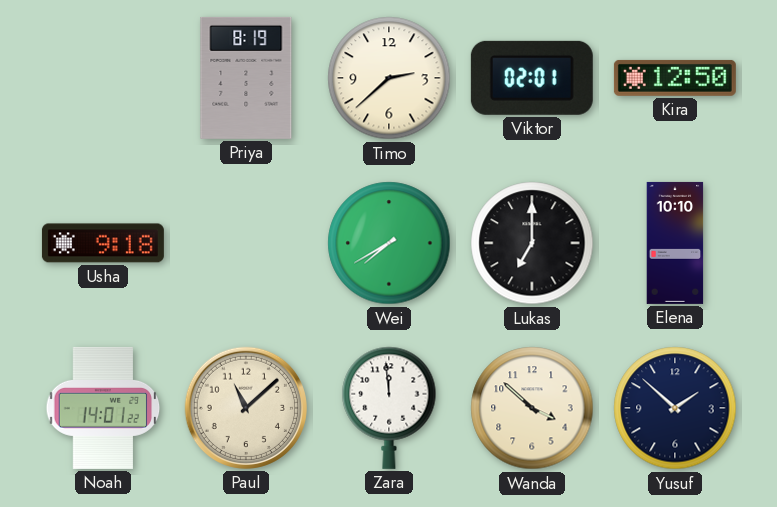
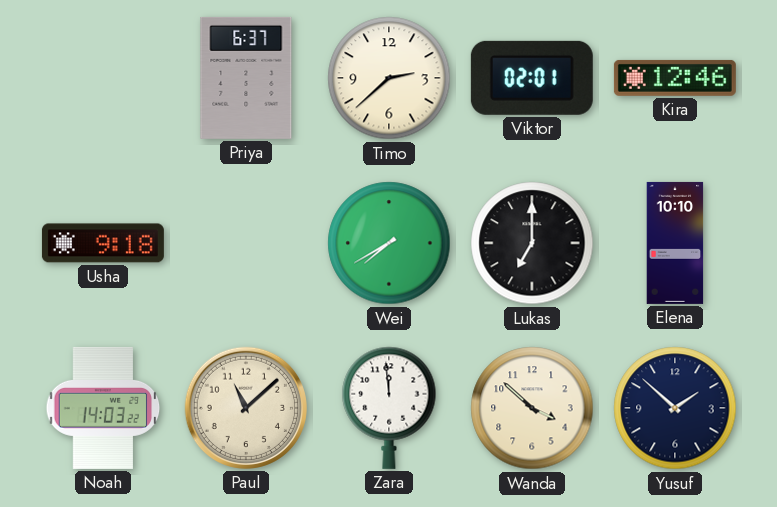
Priya: 8:19 -> 6:37
Kira: 12:50 -> 12:46
Noah: 14:01 -> 14:03
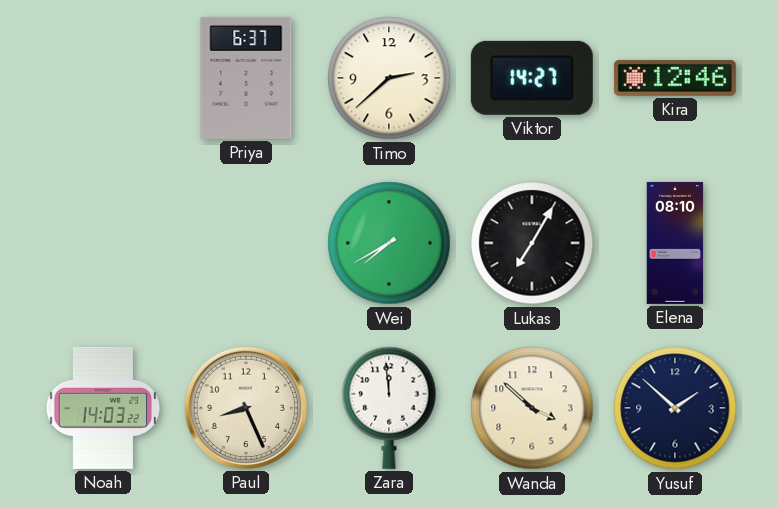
Viktor: 02:01 -> 14:27
Usha: 9:18 -> none
Lukas: 7:00 -> 7:05
Elena: 10:10 -> 08:10
Paul: 11:08 -> 8:26
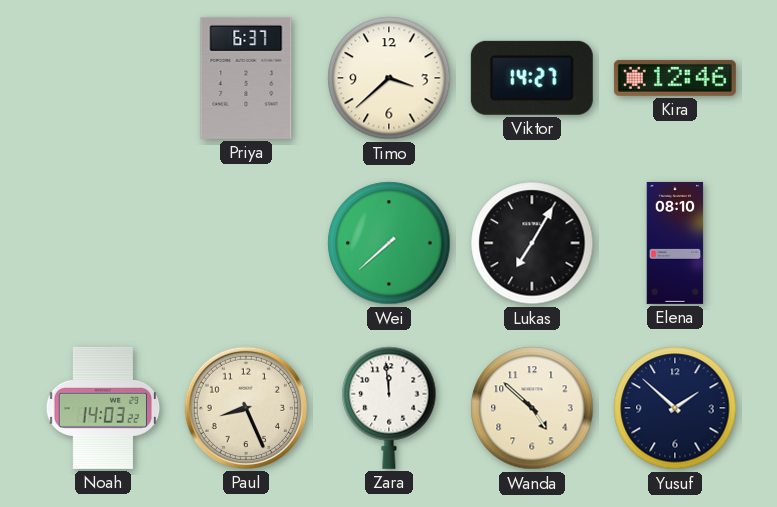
Timo: 2:38 -> 3:38
Wei: 7:40 -> 7:38
Wanda: 3:52 -> 4:52
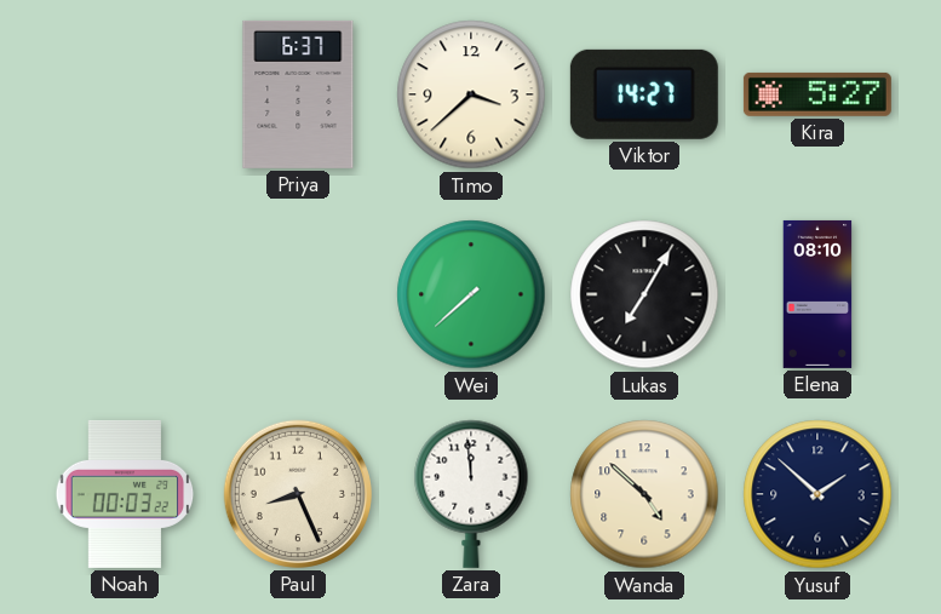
Kira: 12:46 -> 5:27
Noah: 14:03 -> 00:03
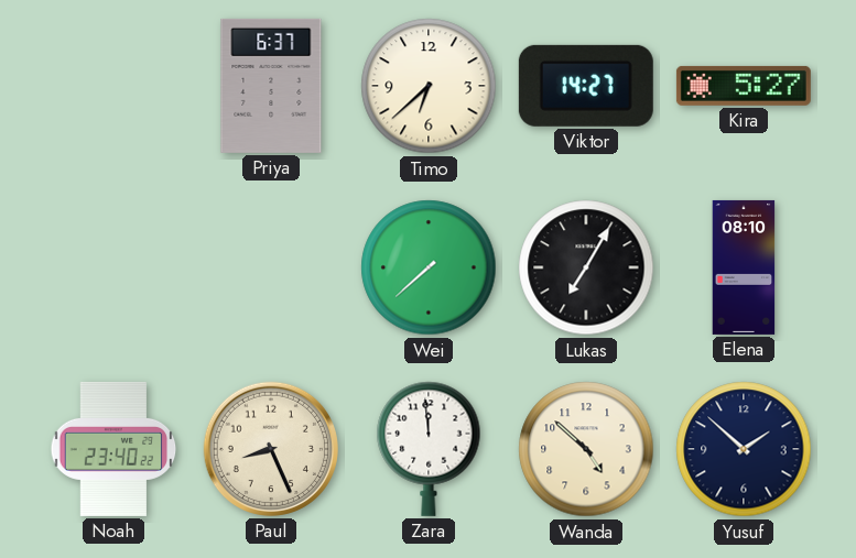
Timo: 3:38 -> 6:38
Noah: 00:03 -> 23:40
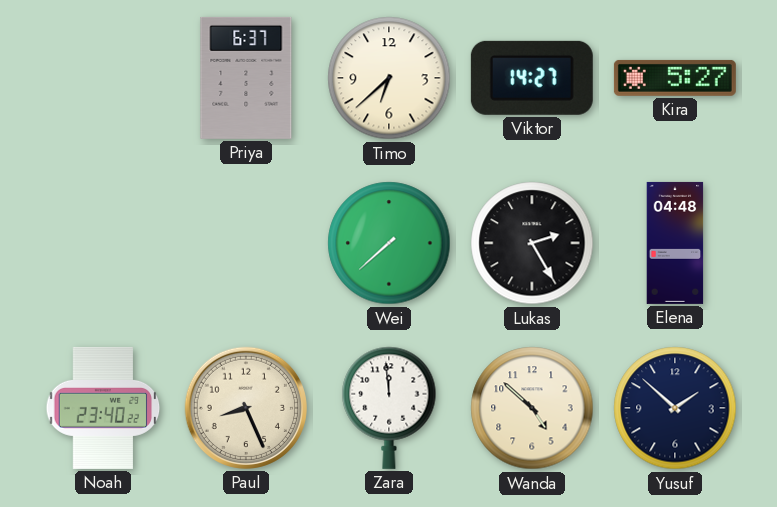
Lukas: 7:05 -> 2:25
Elena: 08:10 -> 04:48
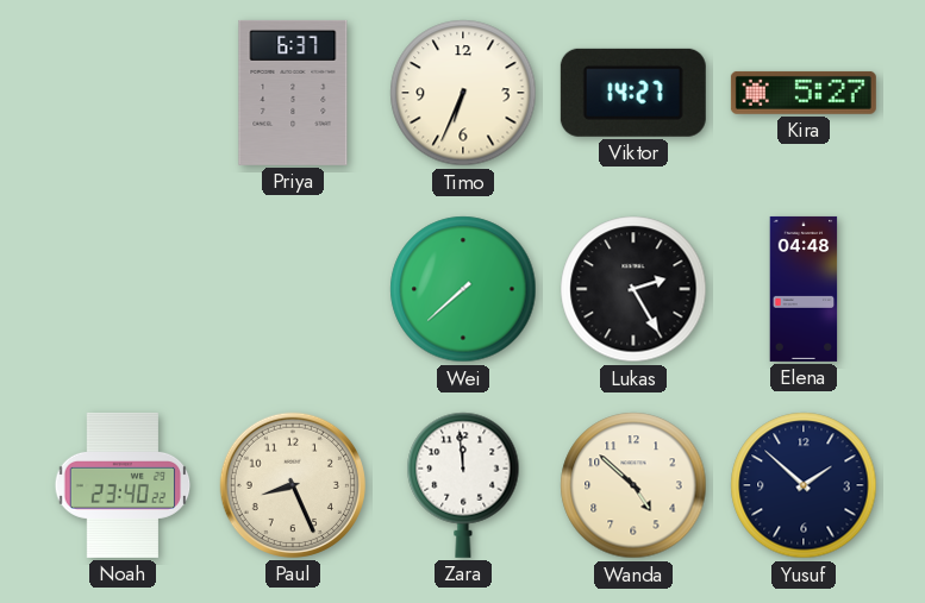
Timo: 6:38 -> 6:34
